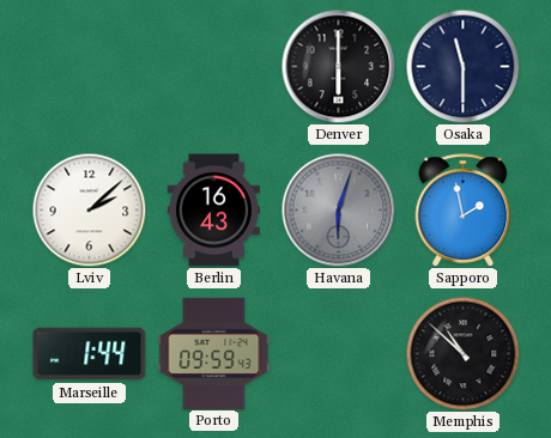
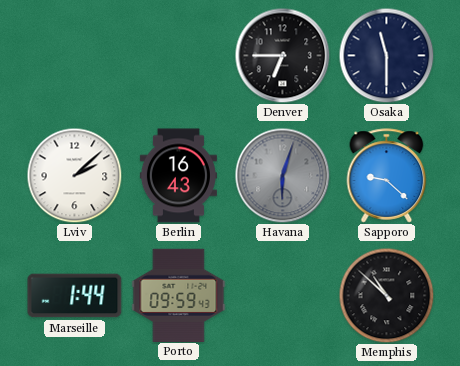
Denver: 6:00 -> 6:45
Sapporo: 1:58 -> 9:22
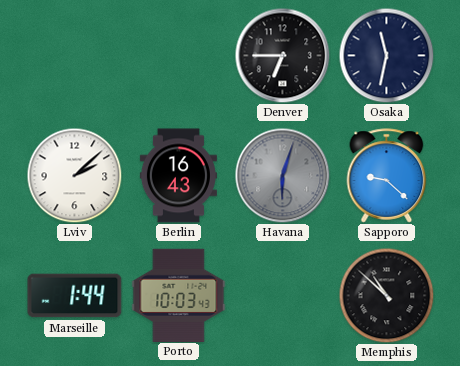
Osaka: 11:30 -> 11:32
Porto: 09:59 -> 10:03
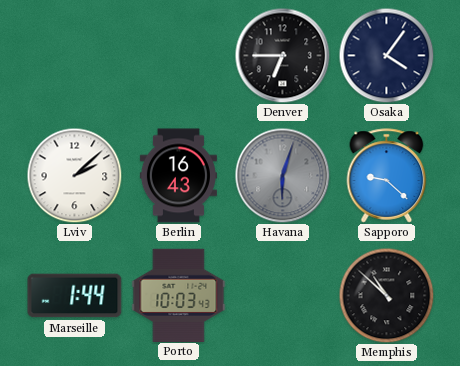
Osaka: 11:32 -> 4:06
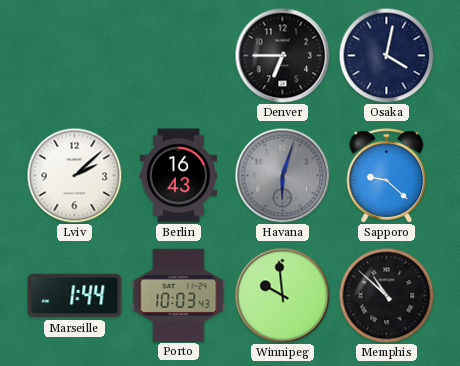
Osaka: 4:06 -> 4:02
Winnipeg: none -> 9:59
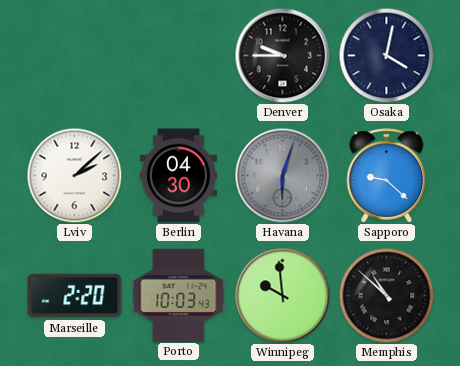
Denver: 6:45 -> 9:45
Berlin: 16:43 -> 04:30
Marseille: 1:44 -> 2:20
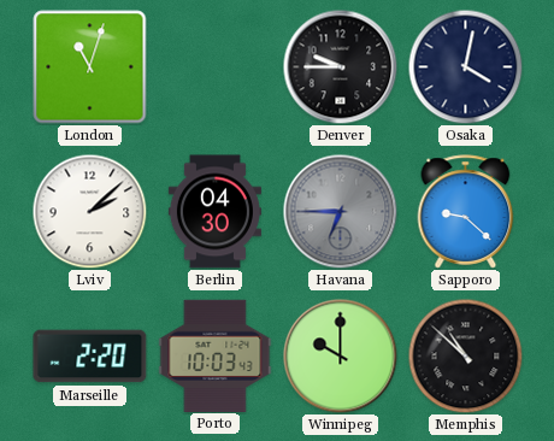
London: none -> 11:03
Havana: 6:03 -> 6:45
Winnipeg: 9:59 -> 10:00
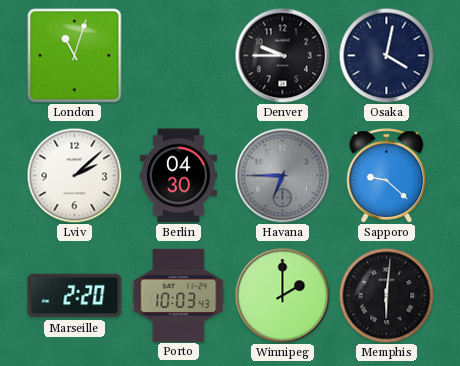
Winnipeg: 10:00 -> 2:00
Memphis: 10:52 -> 6:01
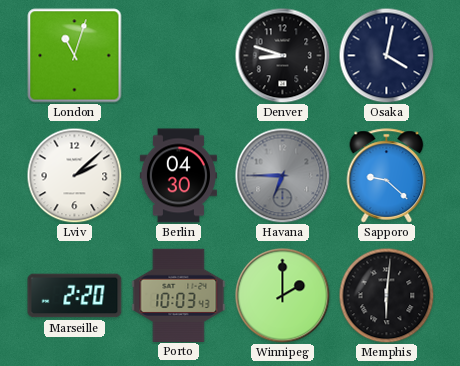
Denver: 9:45 -> 8:48
